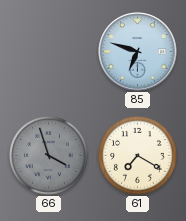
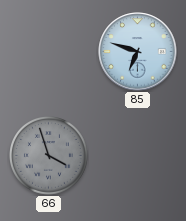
61: 7:20 -> none
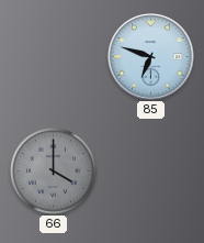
66: 3:57 -> 4:00
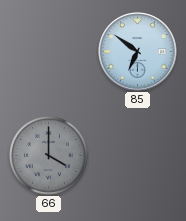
85: 6:48 -> 6:51
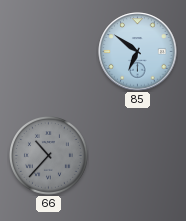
66: 4:00 -> 10:37
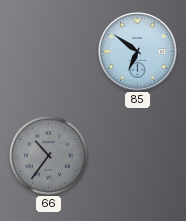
66: 10:37 -> 10:36
